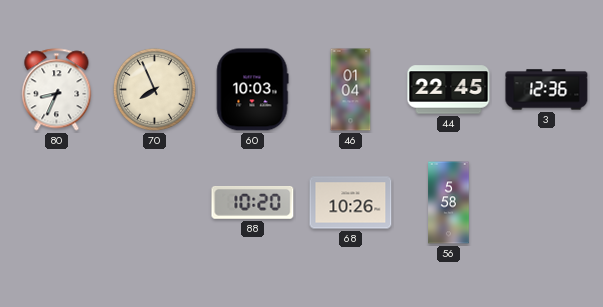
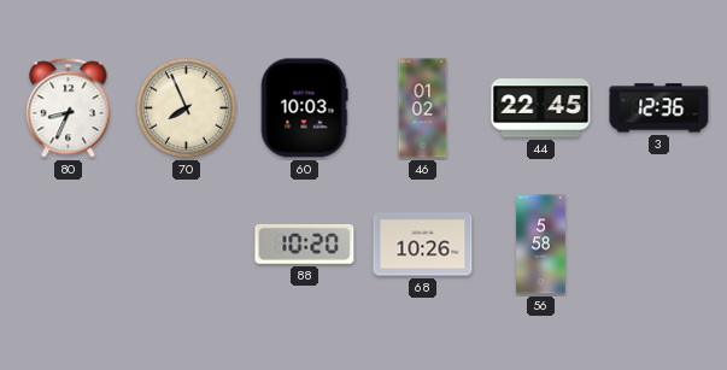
46: 01:04 -> 01:02
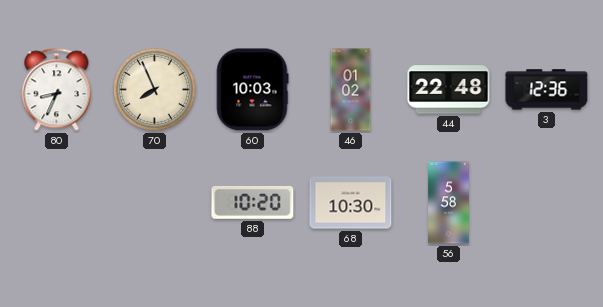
44: 22:45 -> 22:48
68: 10:26 -> 10:30
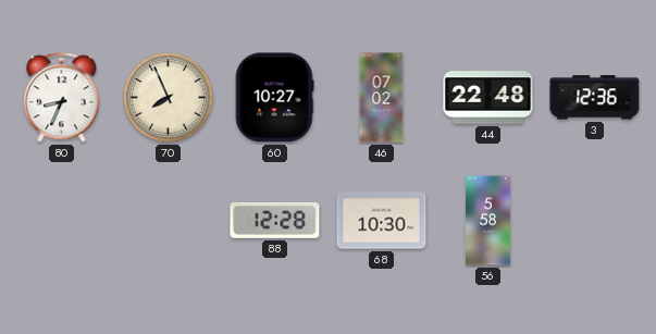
60: 10:03 -> 10:27
46: 01:02 -> 07:02
88: 10:20 -> 12:28
